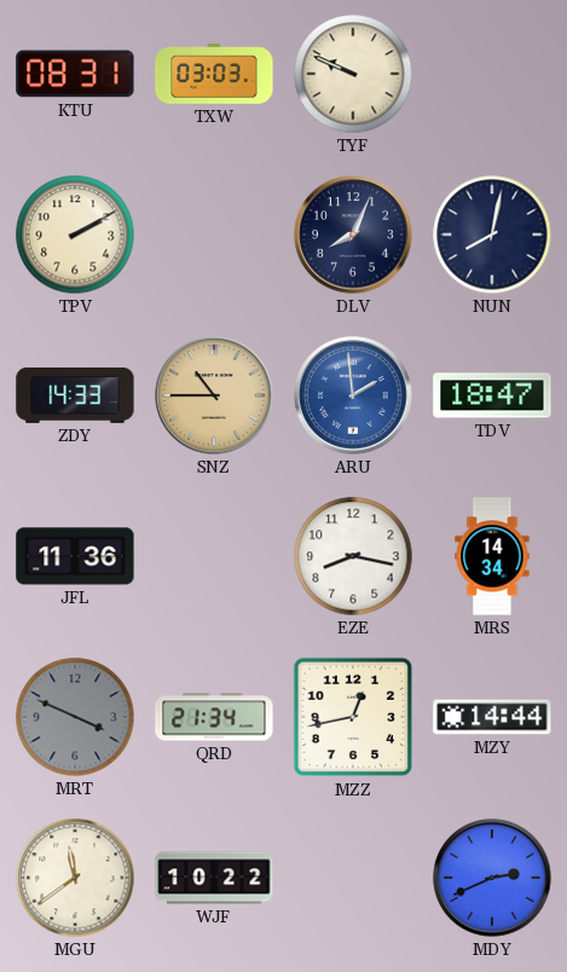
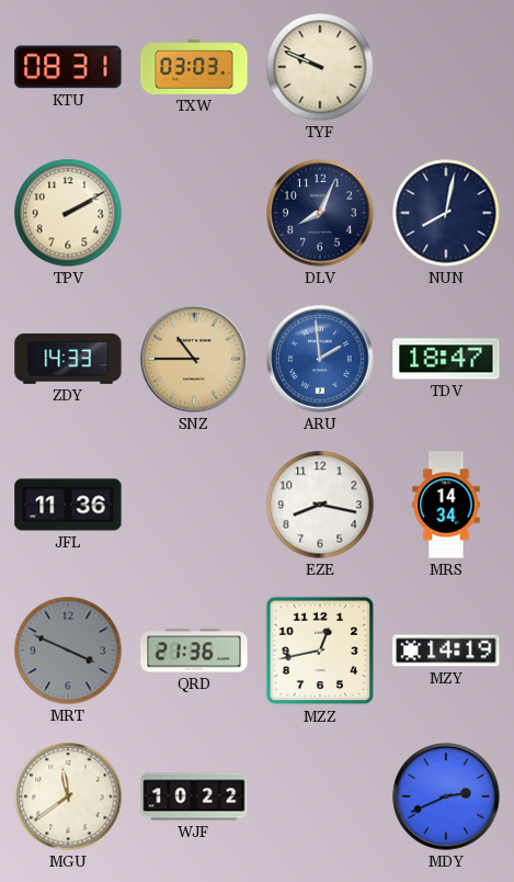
QRD: 21:34 -> 21:36
MZY: 14:44 -> 14:19
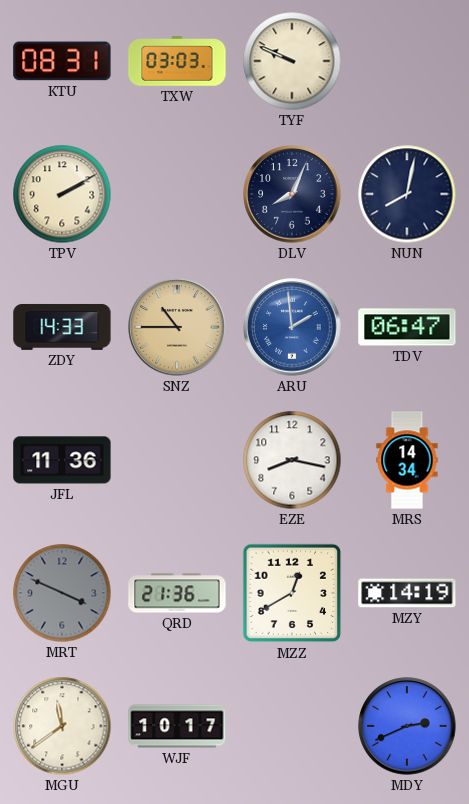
TDV: 18:47 -> 06:47
MZZ: 12:43 -> 12:40
WJF: 10:22 -> 10:17
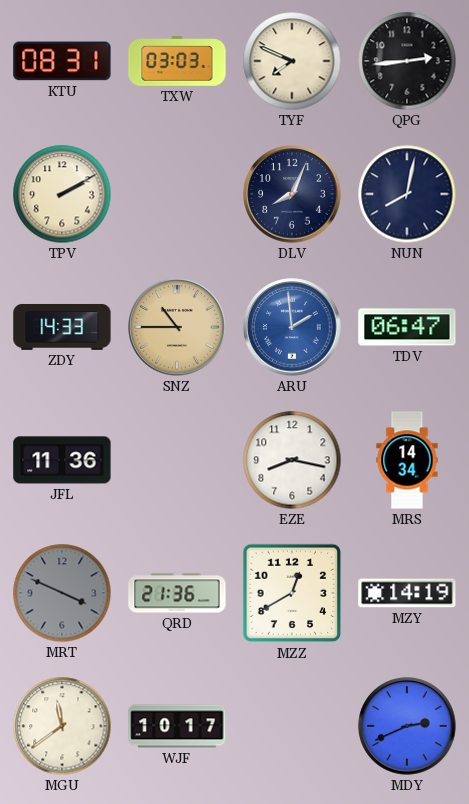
TYF: 9:49 -> 7:49
QPG: none -> 2:44
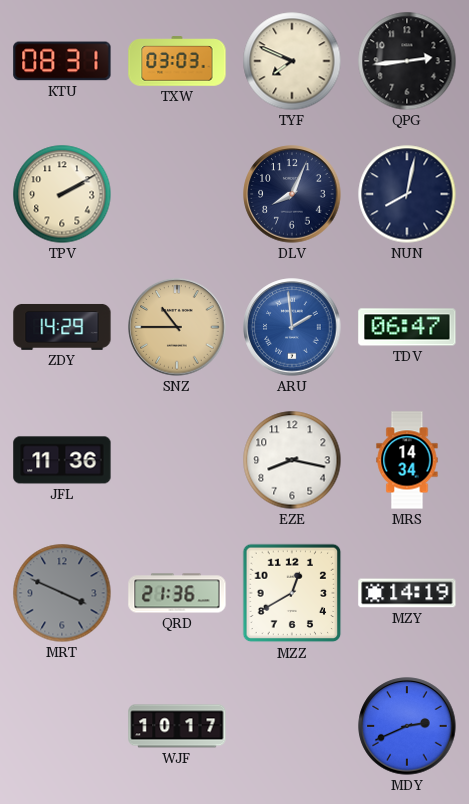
ZDY: 14:33 -> 14:29
MGU: 11:39 -> none
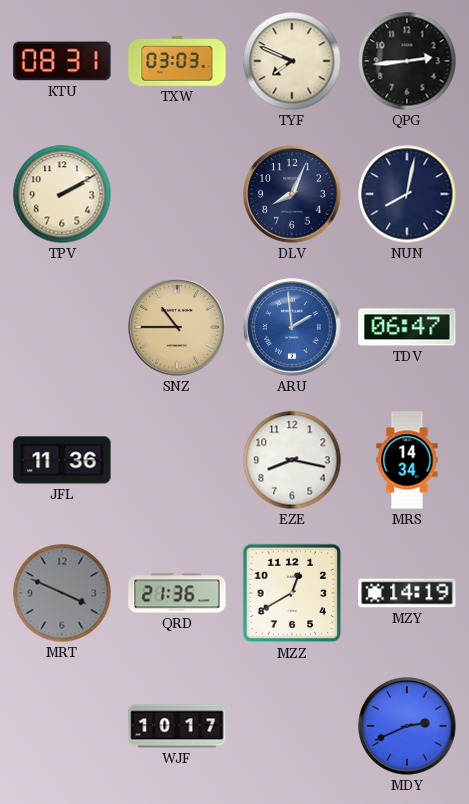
ZDY: 14:29 -> none
